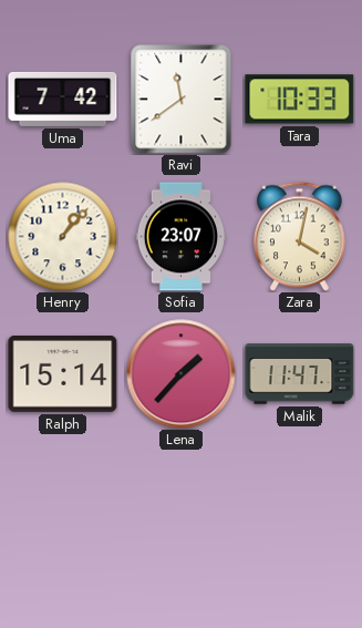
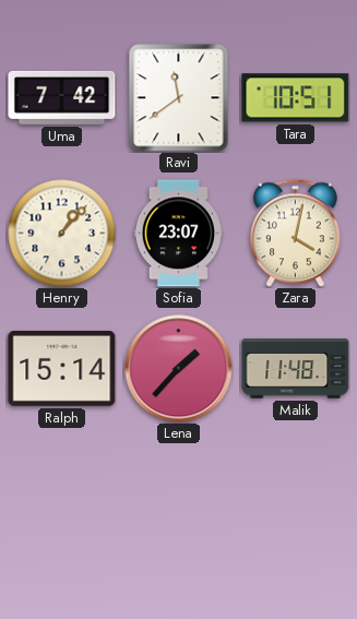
Tara: 10:33 -> 10:51
Malik: 11:47 -> 11:48
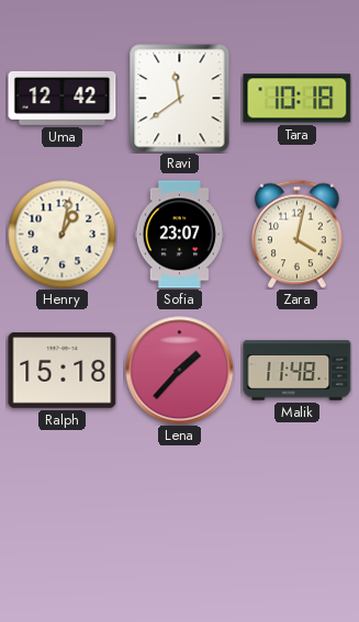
Uma: 7:42 -> 12:42
Tara: 10:51 -> 10:18
Henry: 1:07 -> 1:02
Ralph: 15:14 -> 15:18
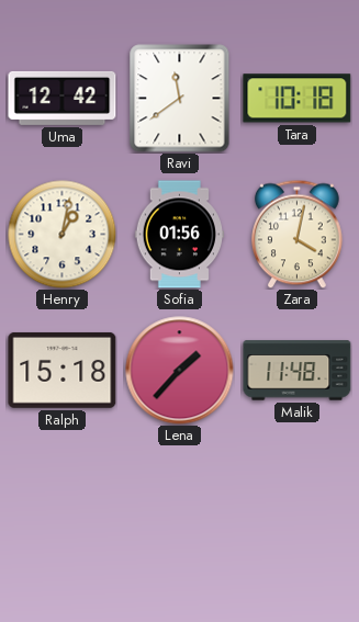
Sofia: 23:07 -> 01:56
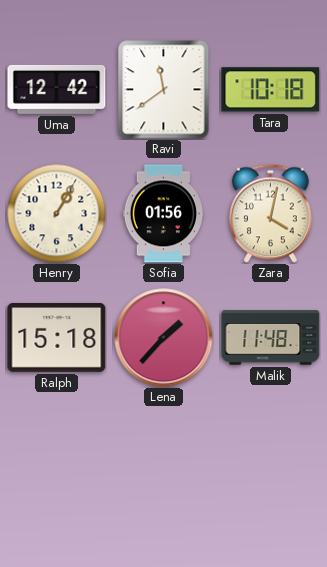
Henry: 1:02 -> 1:05
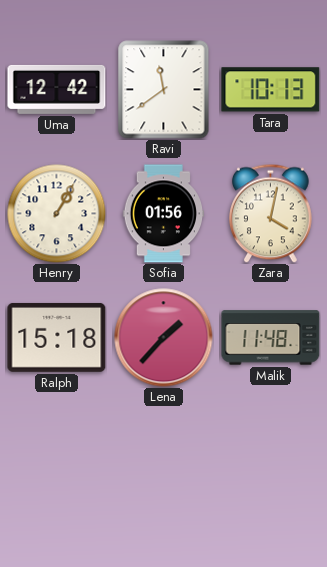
Tara: 10:18 -> 10:13
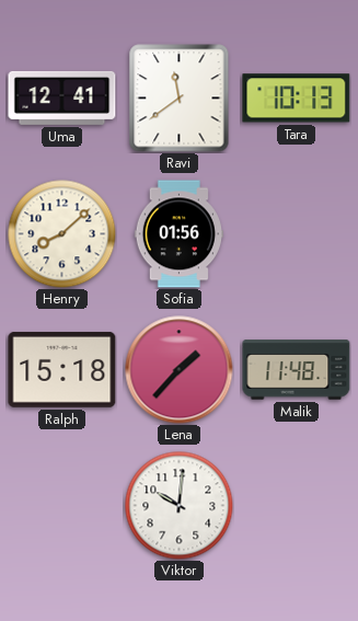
Uma: 12:42 -> 12:41
Henry: 1:05 -> 8:08
Zara: 4:02 -> none
Viktor: none -> 10:01
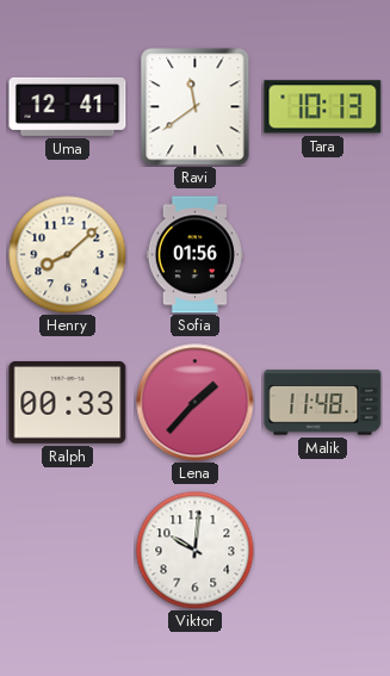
Ralph: 15:18 -> 00:33
